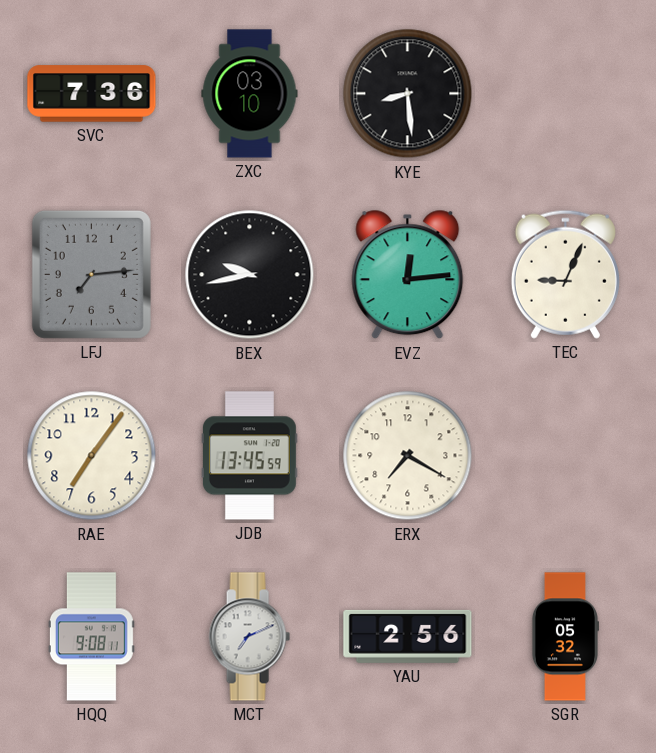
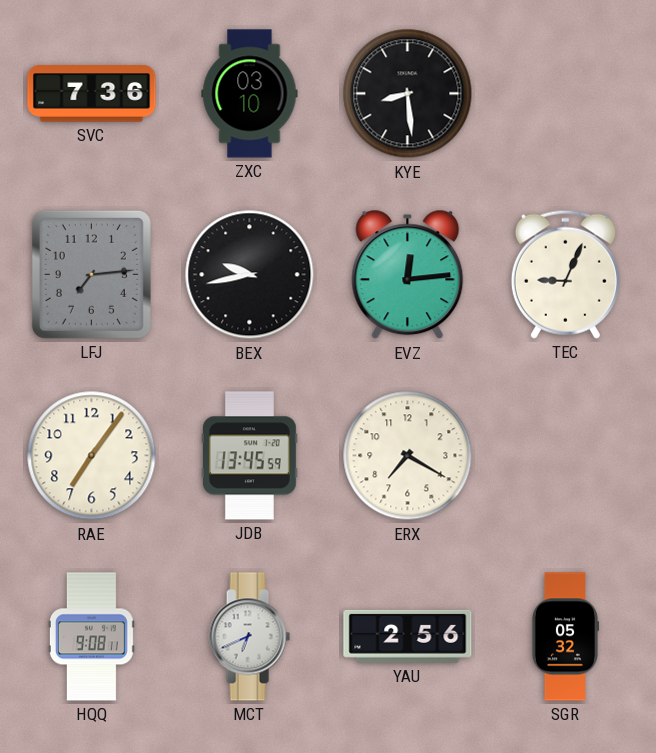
MCT: 7:11 -> 6:41
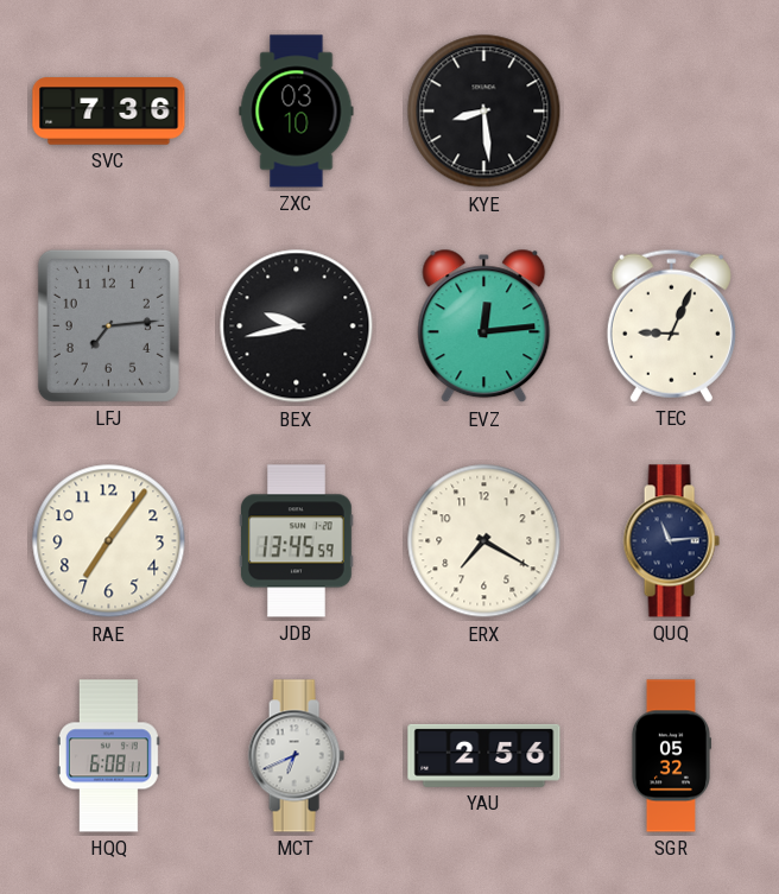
QUQ: none -> 11:14
HQQ: 9:08 -> 6:08
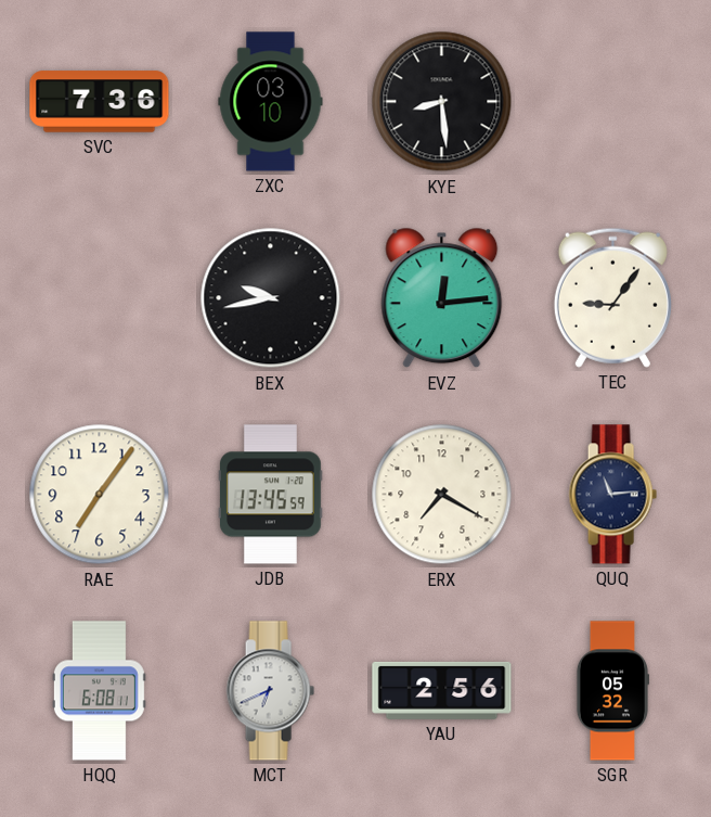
LFJ: 7:14 -> none
TEC: 9:04 -> 9:06
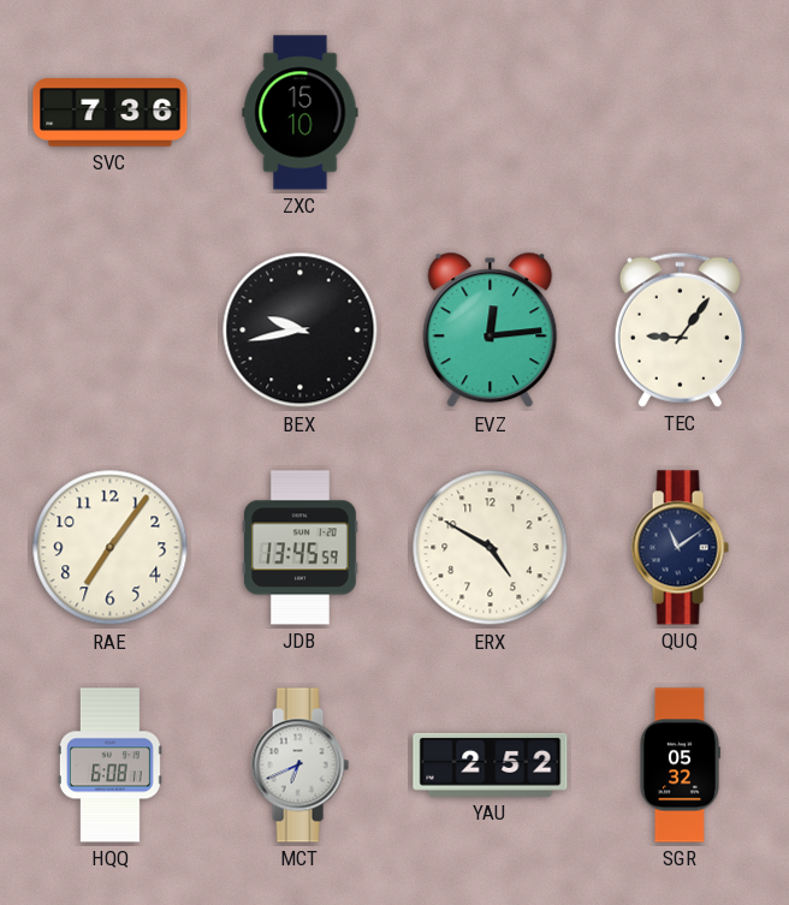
ZXC: 03:10 -> 15:10
KYE: 8:29 -> none
ERX: 7:20 -> 4:50
QUQ: 11:14 -> 11:09
YAU: 2:56 -> 2:52
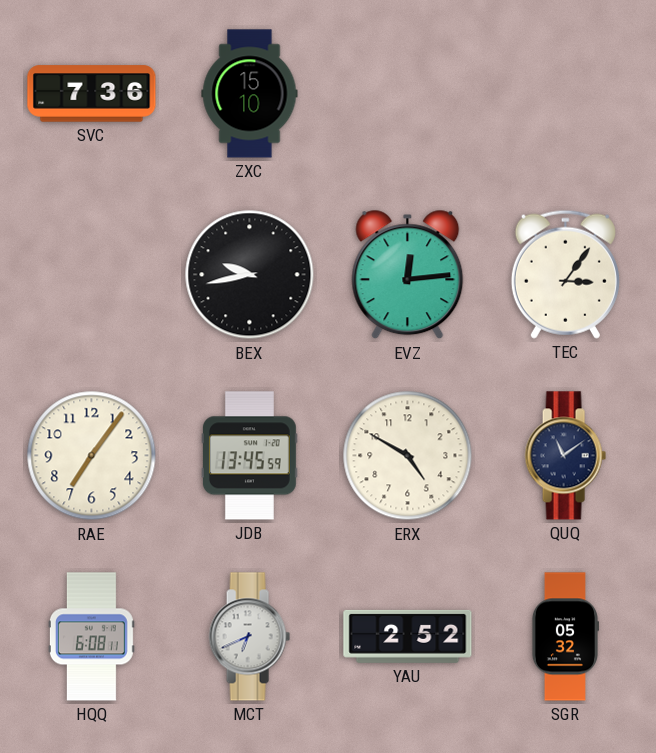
TEC: 9:06 -> 3:06
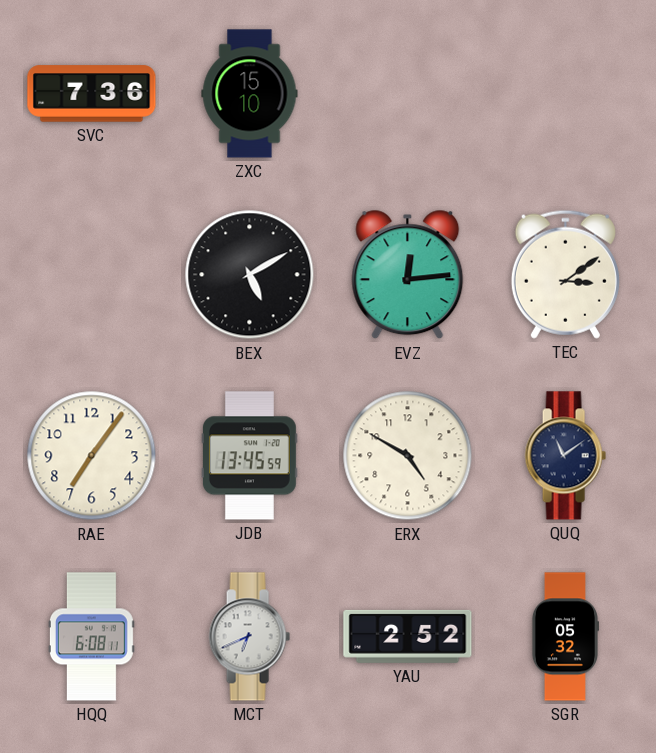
BEX: 9:43 -> 5:10
TEC: 3:06 -> 3:09
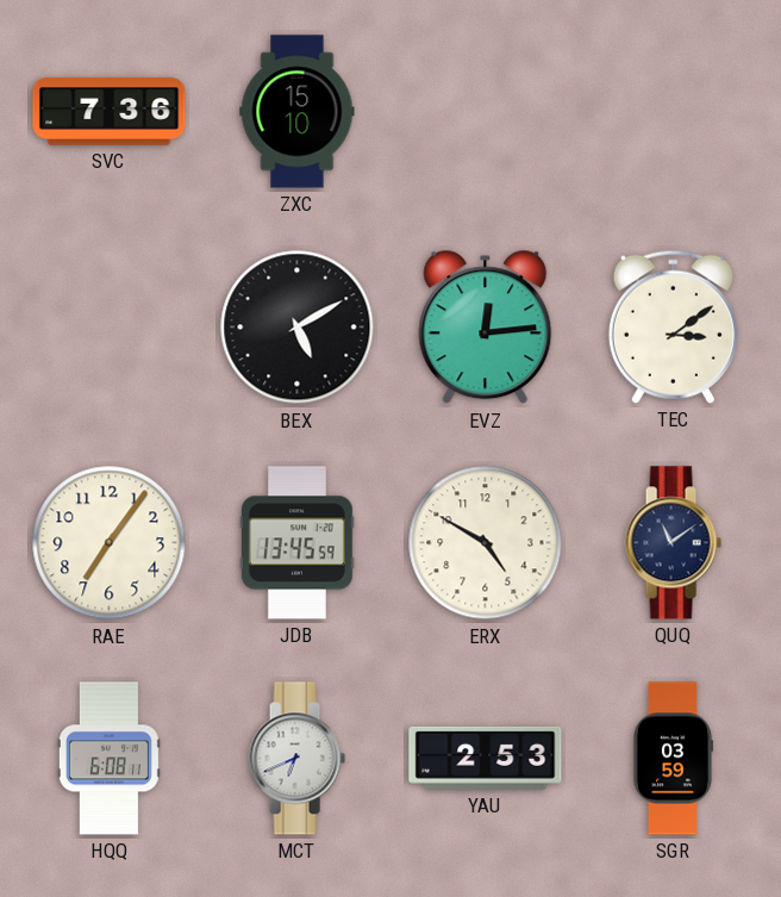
YAU: 2:52 -> 2:53
SGR: 05:32 -> 03:59
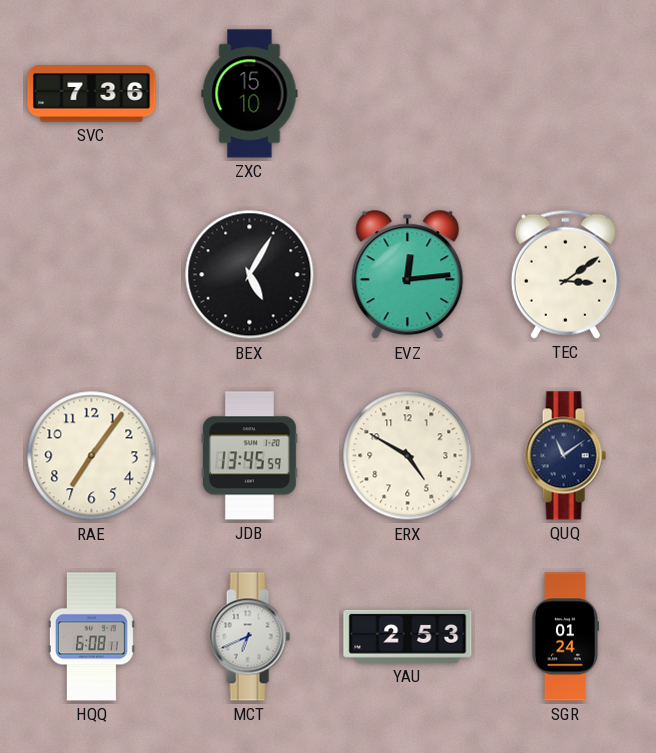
BEX: 5:10 -> 5:05
SGR: 03:59 -> 01:24
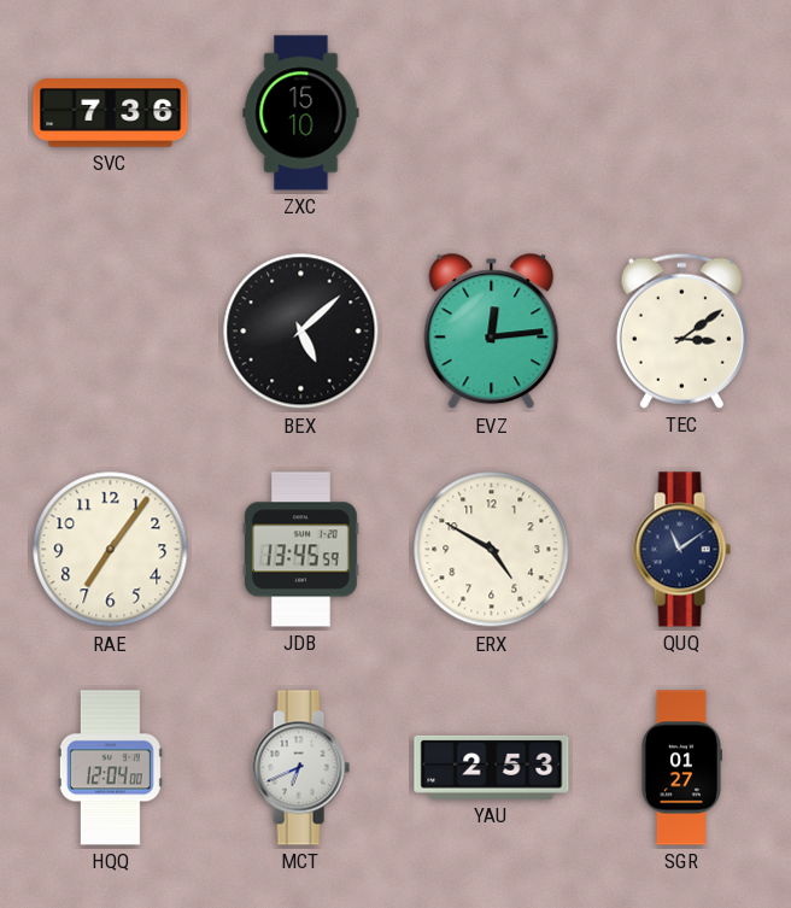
BEX: 5:05 -> 5:08
HQQ: 6:08 -> 12:04
SGR: 01:24 -> 01:27
